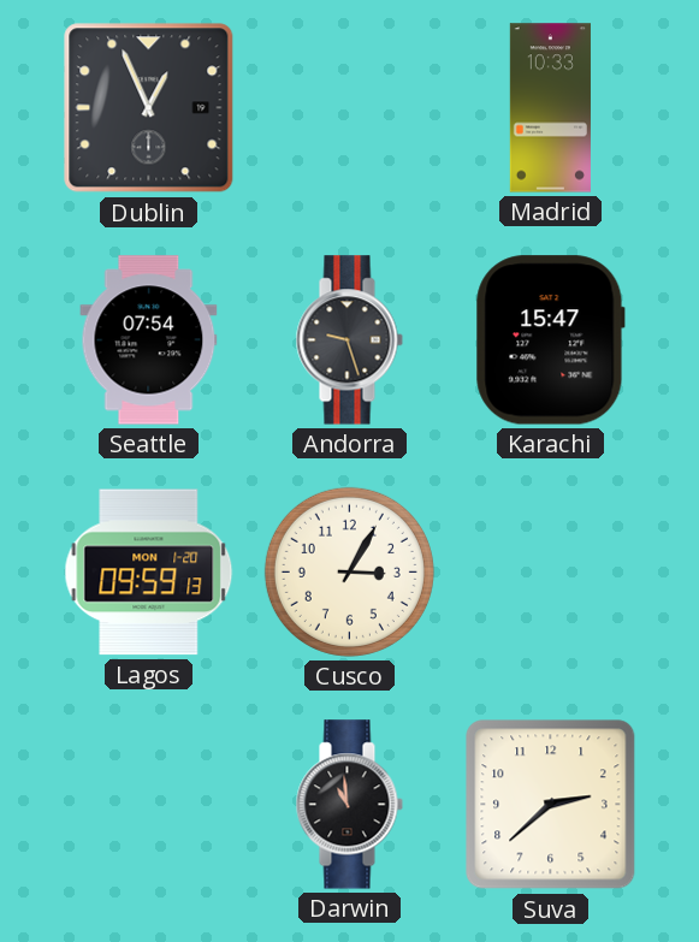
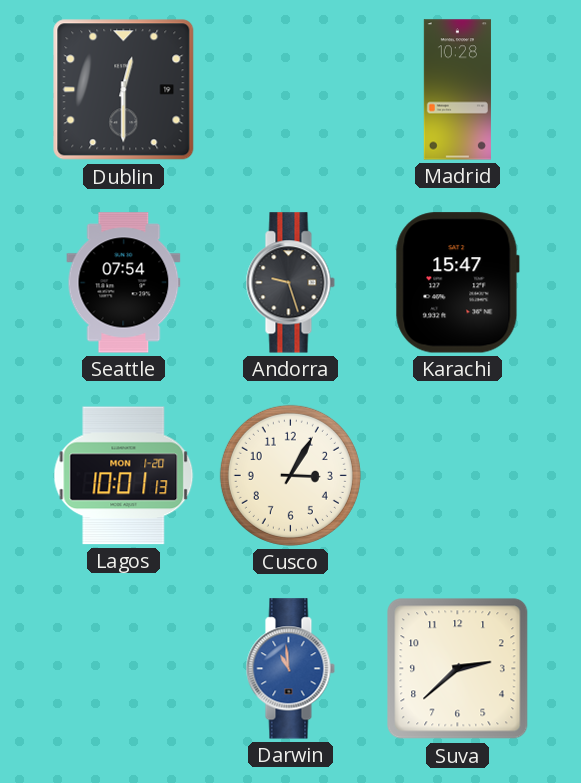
Dublin: 12:56 -> 12:30
Madrid: 10:33 -> 10:28
Lagos: 09:59 -> 10:01
Darwin dial: black -> blue
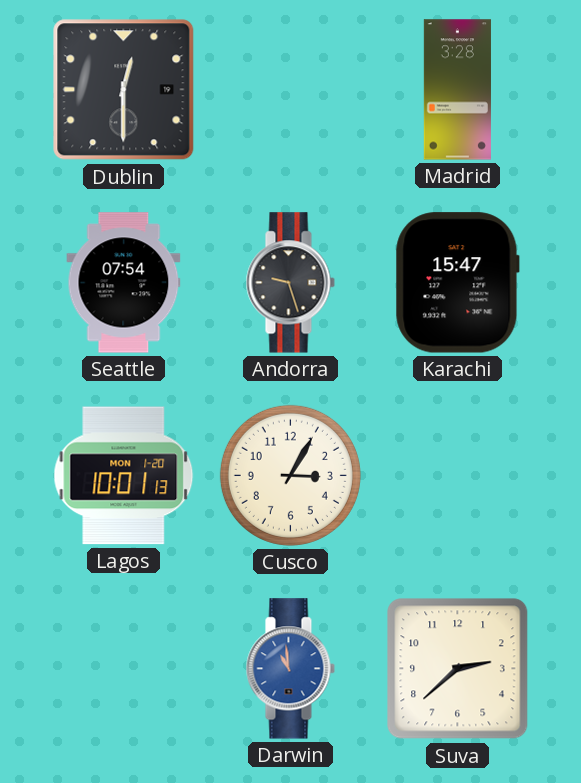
Madrid: 10:28 -> 3:28
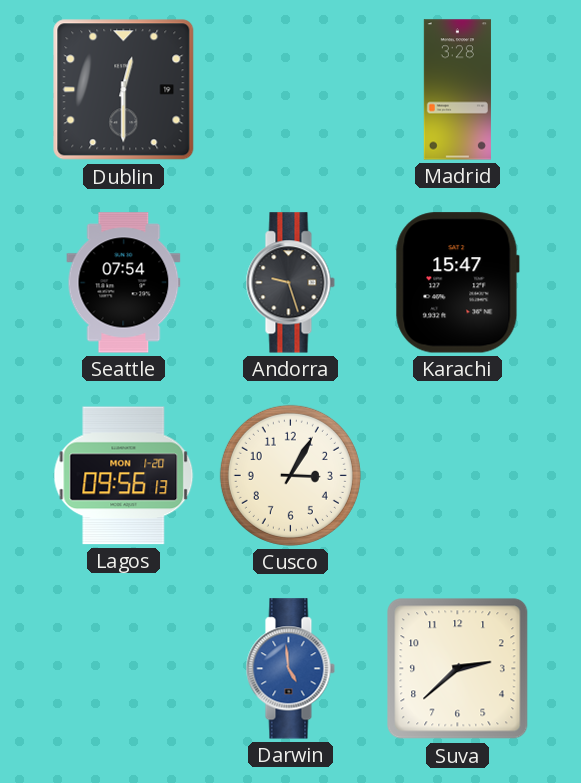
Lagos: 10:01 -> 09:56
Darwin: 10:59 -> 4:59
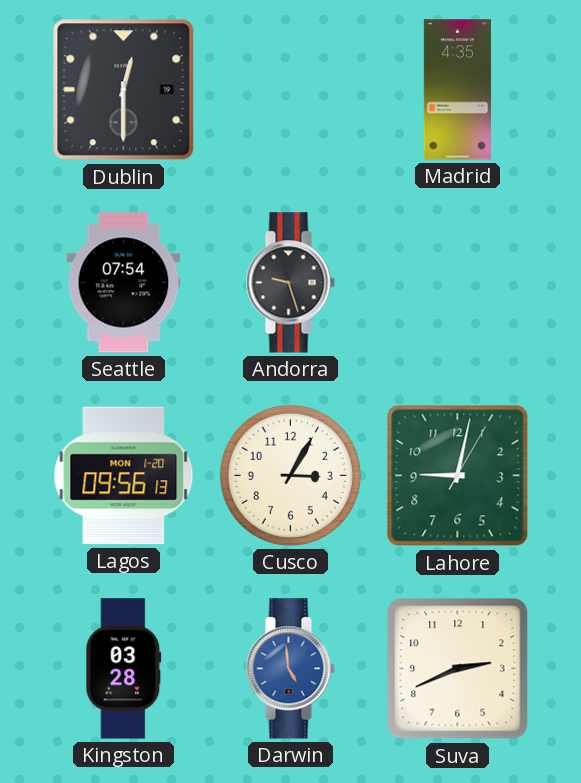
Madrid: 3:28 -> 4:35
Karachi: 15:47 -> none
Lahore: none -> 9:02
Kingston: none -> 03:28
Suva: 2:38 -> 2:41
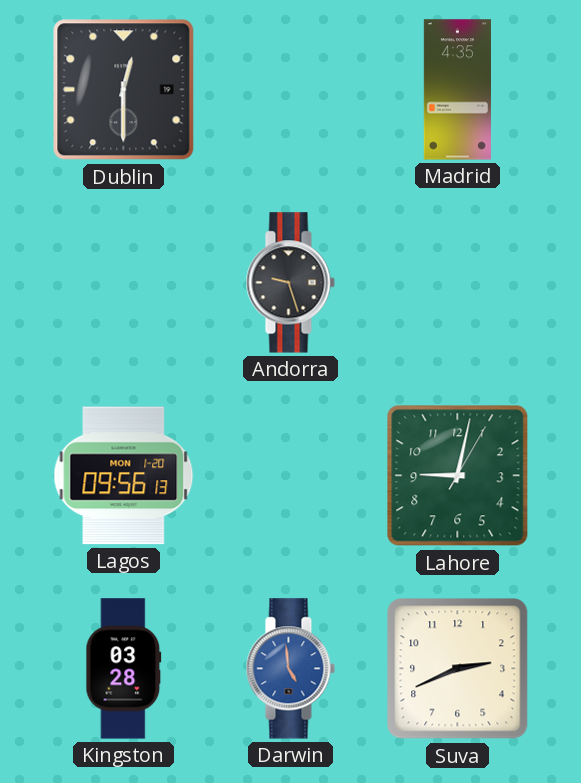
Seattle: 07:54 -> none
Cusco: 3:05 -> none
